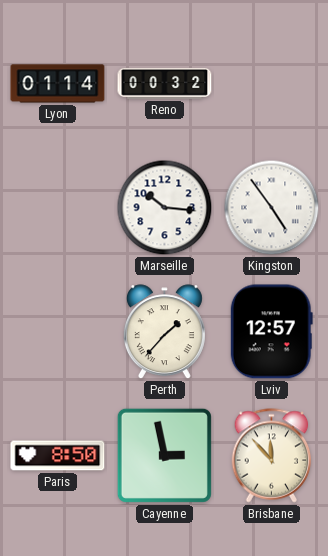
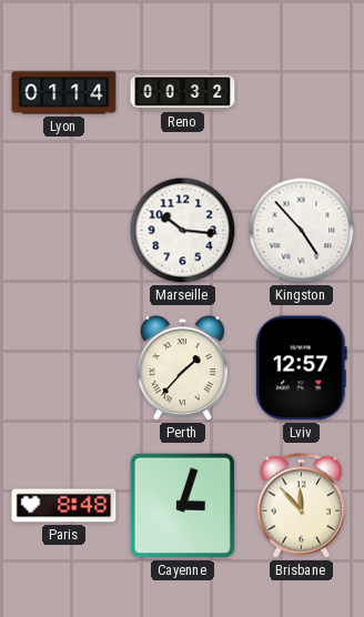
Kingston: 4:54 -> 4:53
Paris: 8:50 -> 8:48
Cayenne: 2:58 -> 3:03
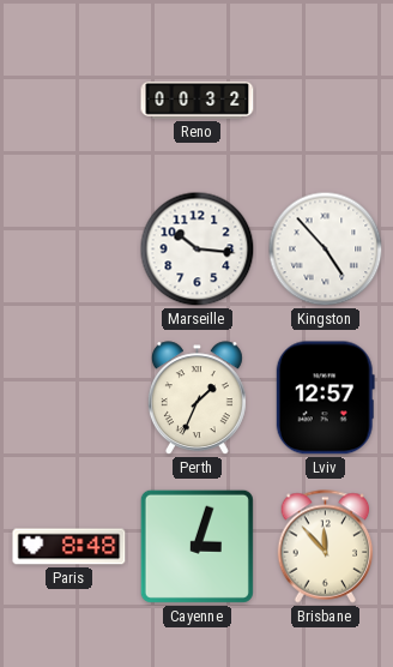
Lyon: 01:14 -> none
Perth: 1:37 -> 1:34
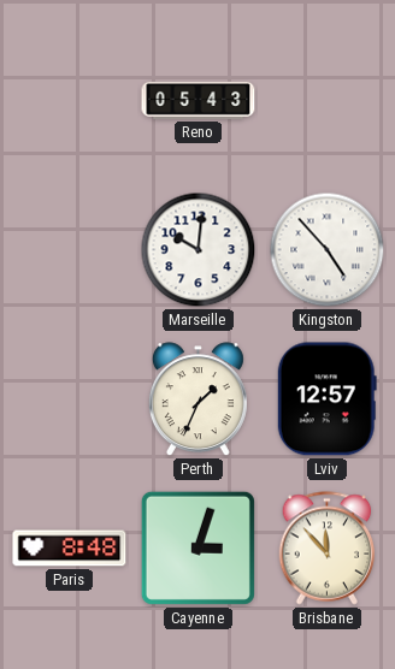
Reno: 00:32 -> 05:43
Marseille: 10:16 -> 10:01
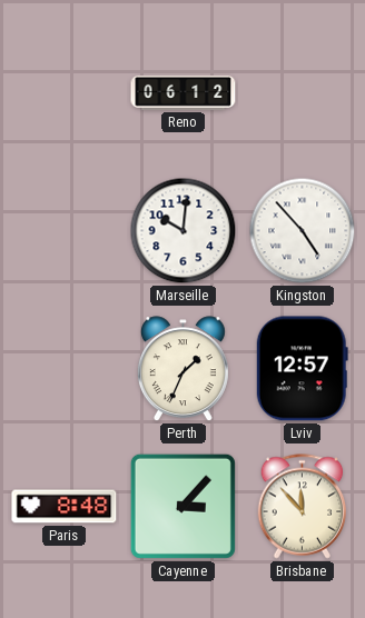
Reno: 05:43 -> 06:12
Cayenne: 3:03 -> 3:07
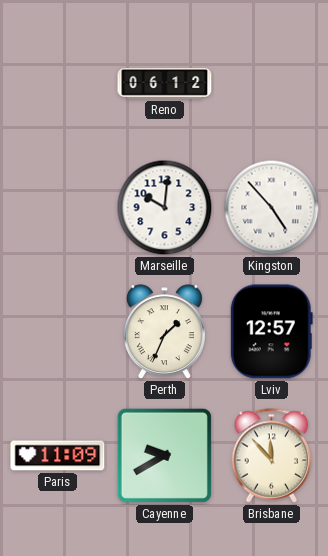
Paris: 8:48 -> 11:09
Cayenne: 3:07 -> 9:40
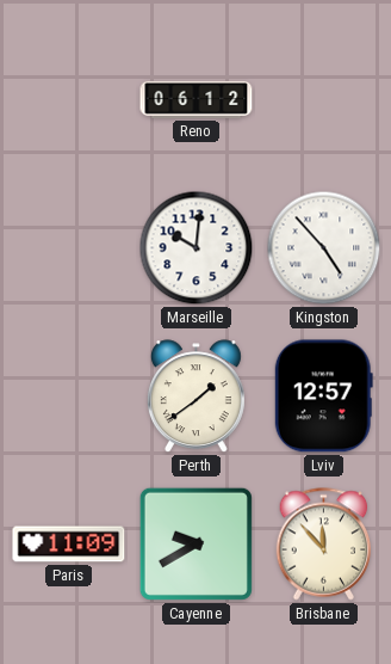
Perth: 1:34 -> 1:39
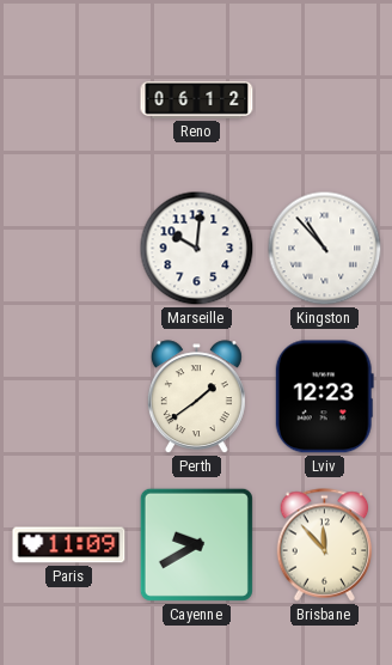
Kingston: 4:53 -> 10:53
Lviv: 12:57 -> 12:23
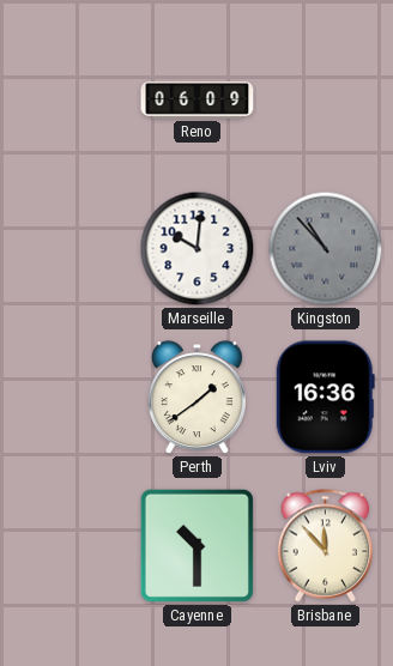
Reno: 06:12 -> 06:09
Kingston dial: white -> grey
Lviv: 12:23 -> 16:36
Paris: 11:09 -> none
Cayenne: 9:40 -> 10:30
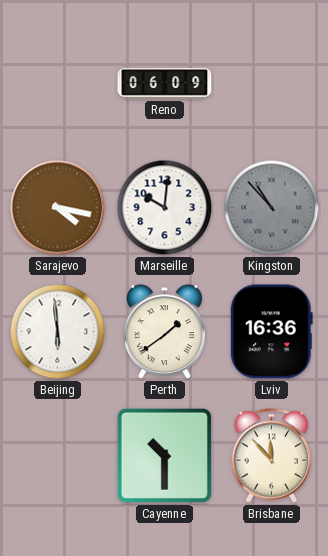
Sarajevo: none -> 4:17
Beijing: none -> 5:59
